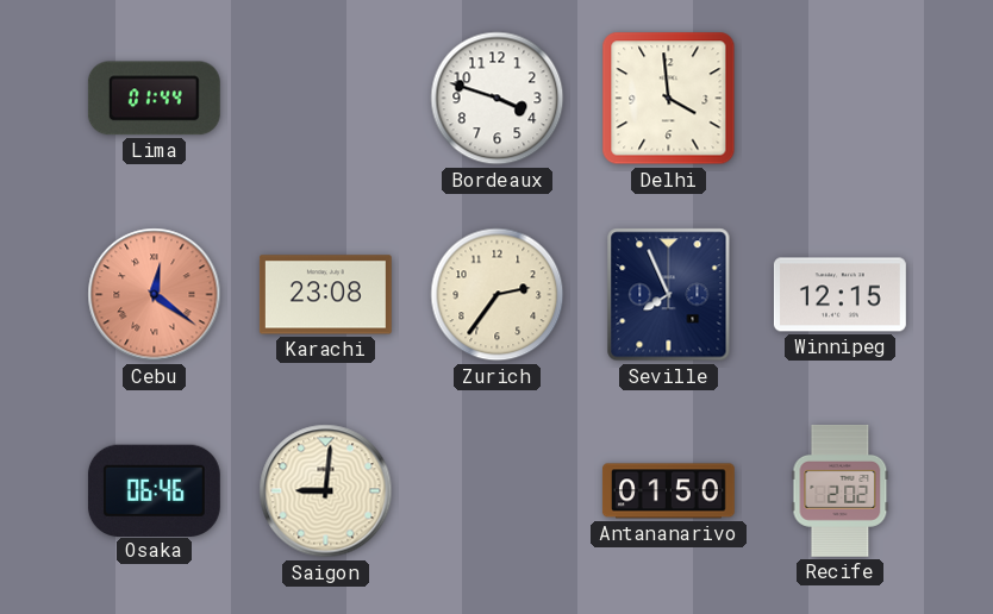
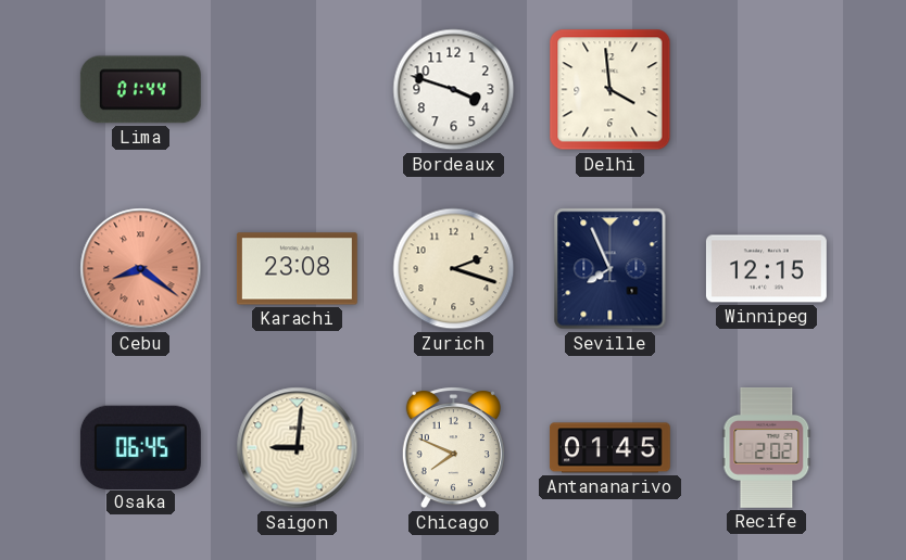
Cebu: 12:21 -> 8:21
Zurich: 2:36 -> 2:18
Osaka: 06:46 -> 06:45
Chicago: none -> 7:49
Antananarivo: 01:50 -> 01:45
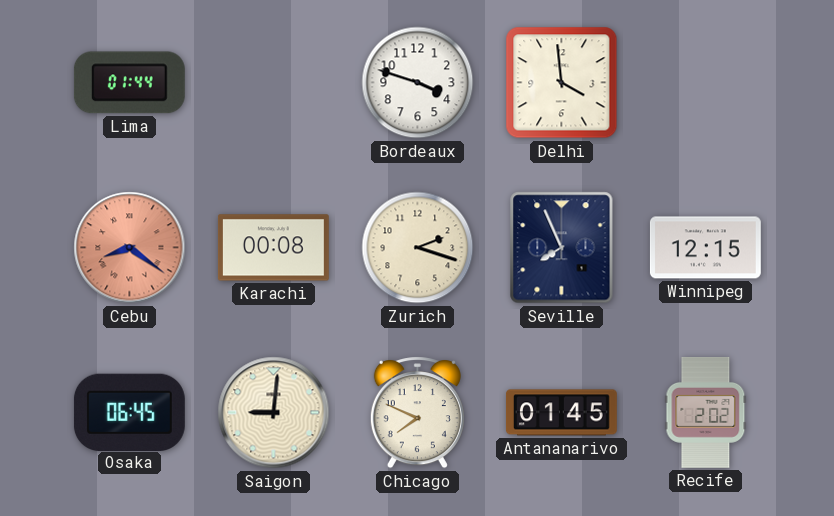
Karachi: 23:08 -> 00:08
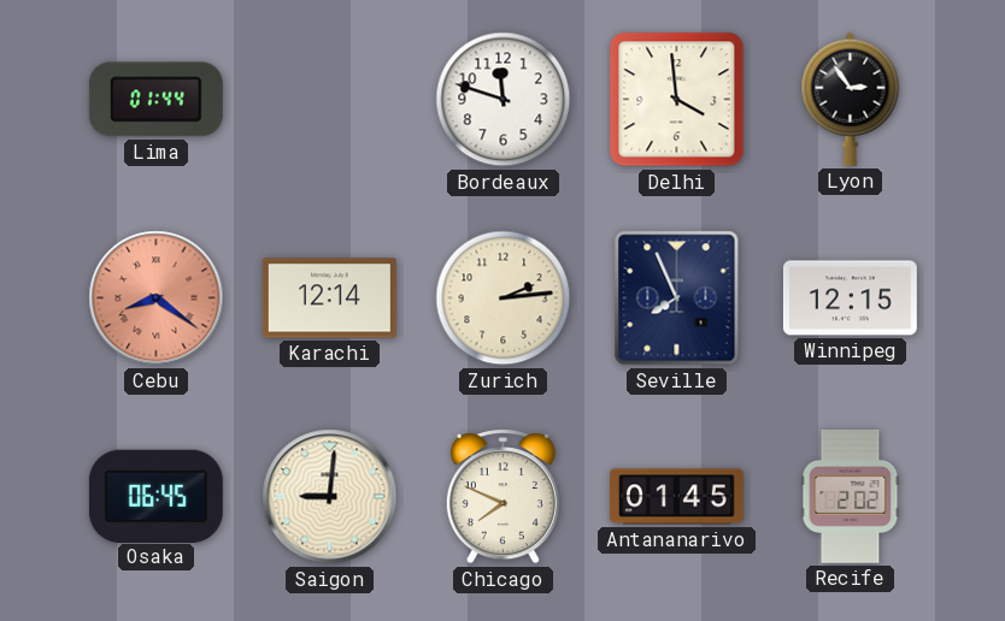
Bordeaux: 3:48 -> 11:48
Lyon: none -> 2:54
Karachi: 00:08 -> 12:14
Zurich: 2:18 -> 2:14
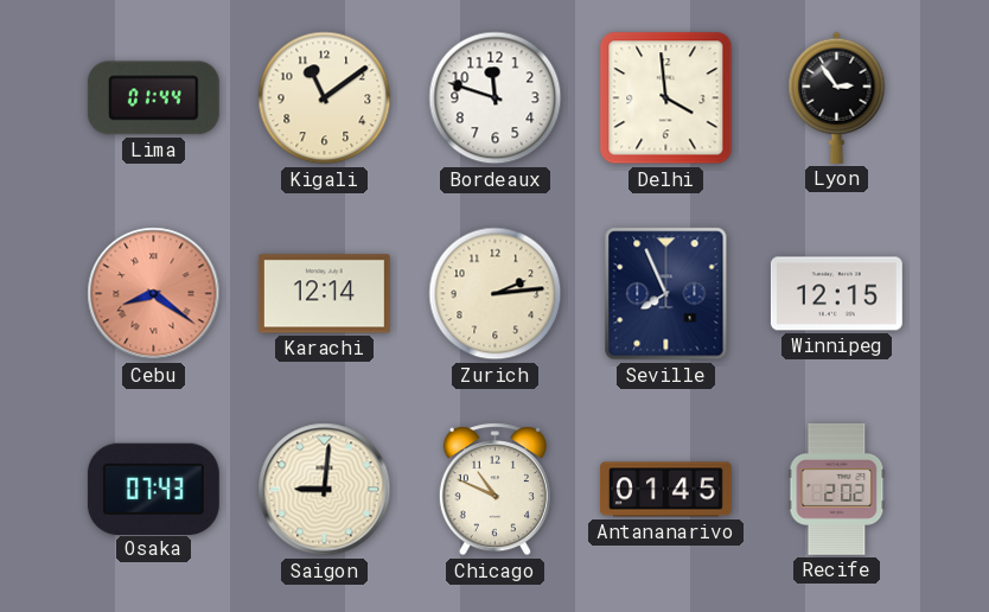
Kigali: none -> 11:09
Osaka: 06:45 -> 07:43
Chicago: 7:49 -> 10:49
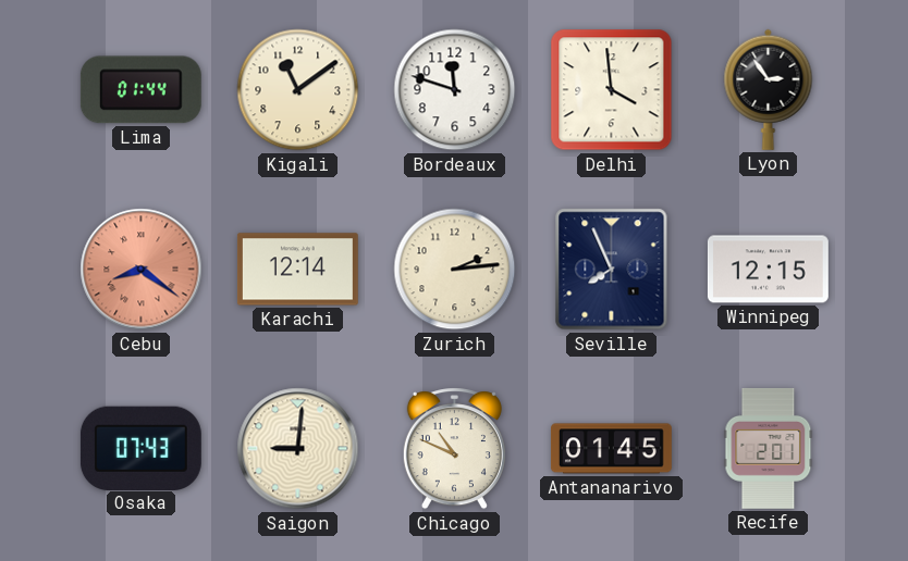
Recife: 2:02 -> 2:01
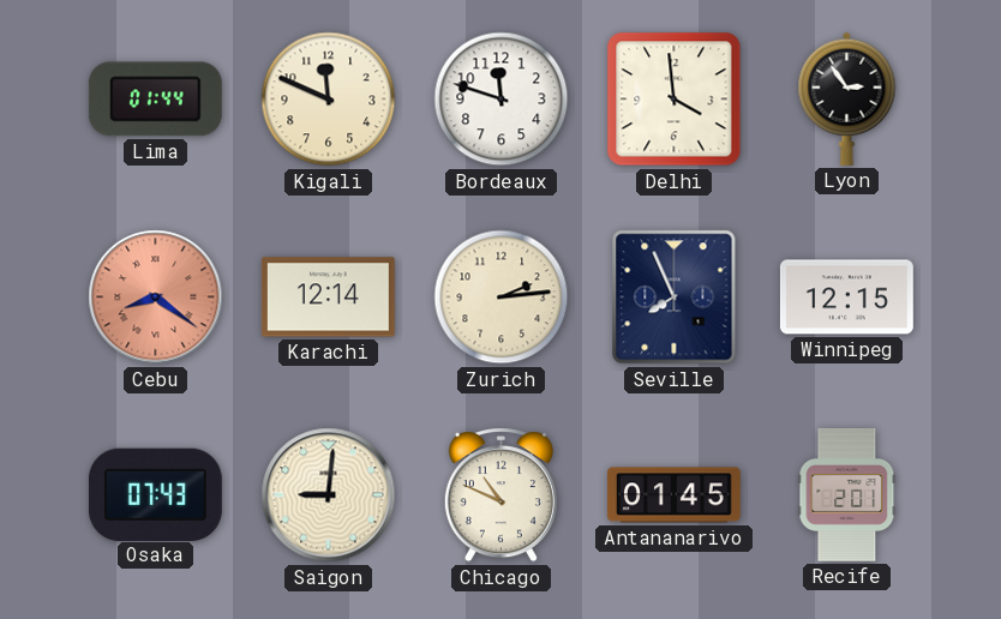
Kigali: 11:09 -> 11:49
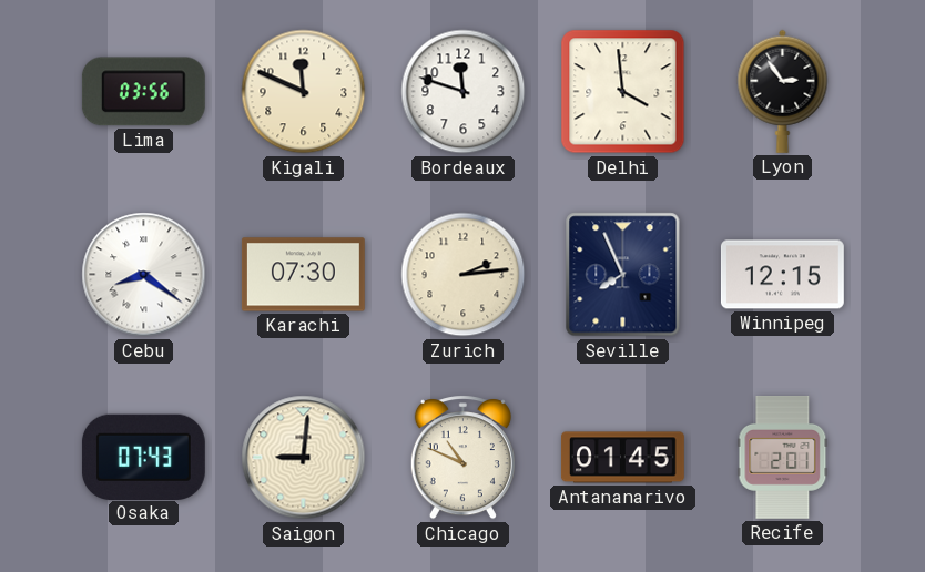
Lima: 01:44 -> 03:56
Cebu dial: salmon -> white
Karachi: 12:14 -> 07:30
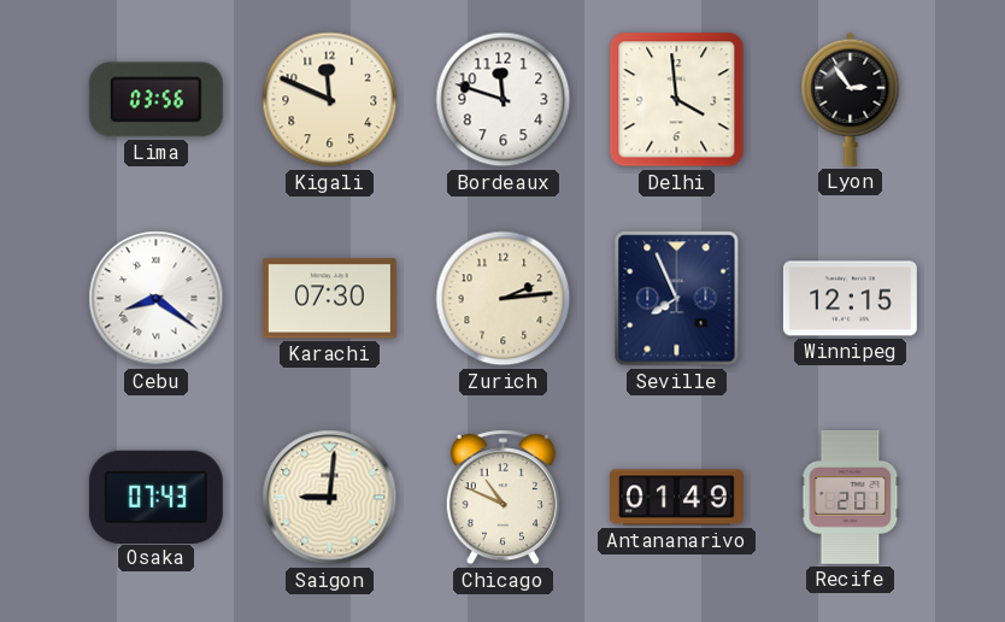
Antananarivo: 01:45 -> 01:49
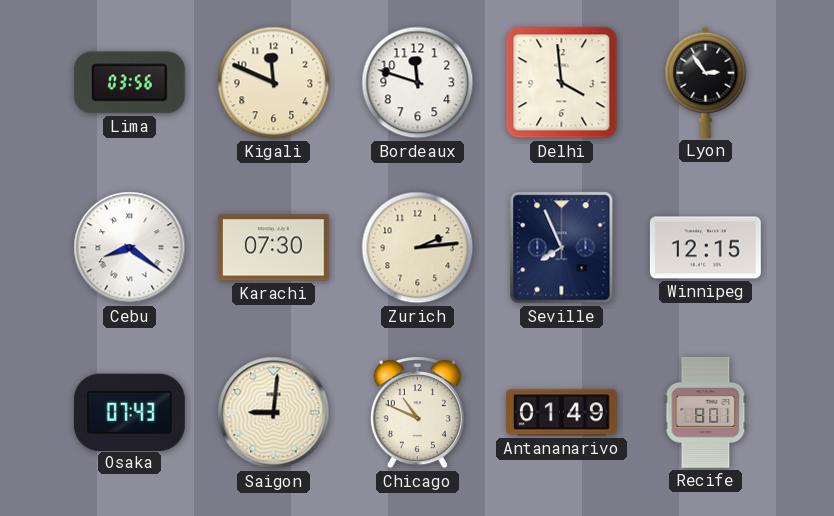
Recife: 2:01 -> 8:01
